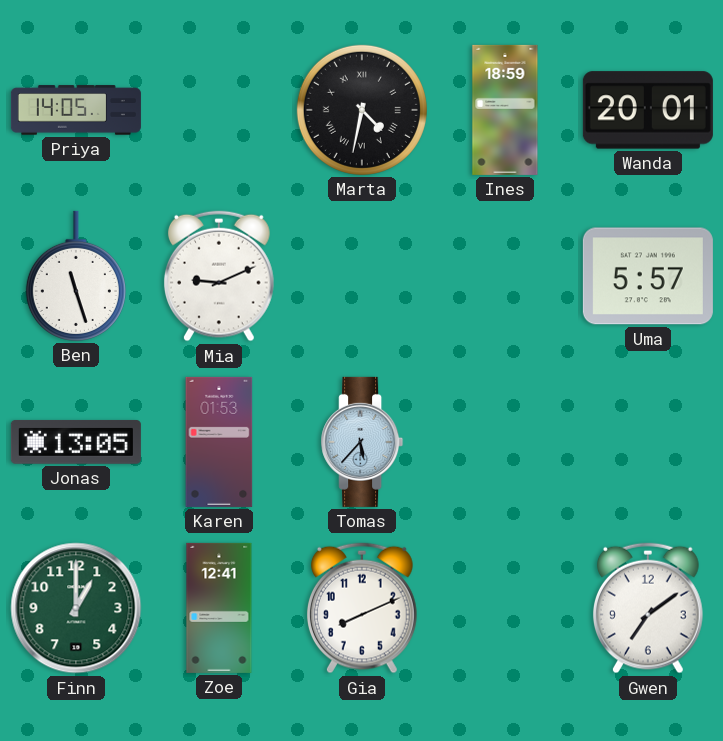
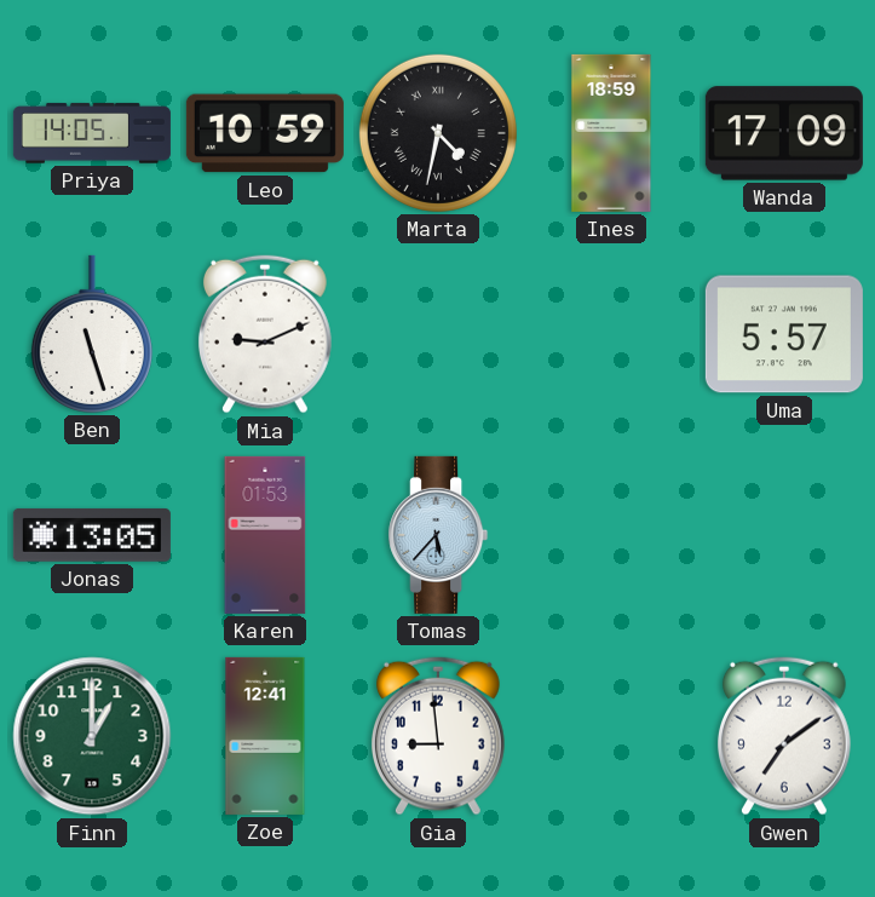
Leo: none -> 10:59
Wanda: 20:01 -> 17:09
Gia: 8:11 -> 8:59
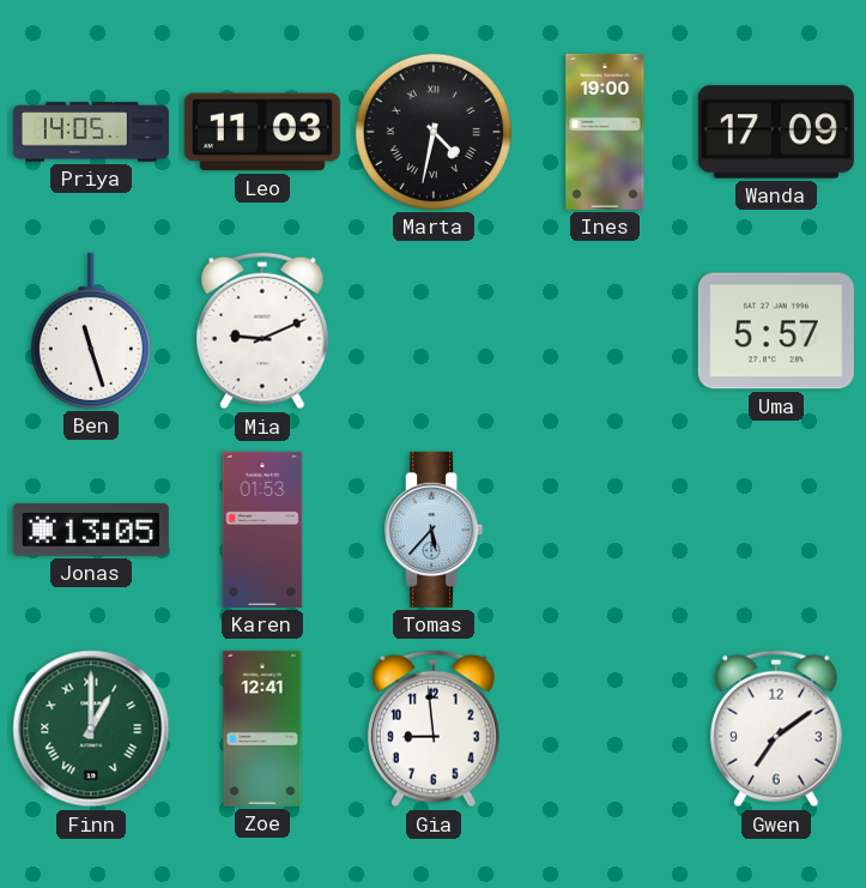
Leo: 10:59 -> 11:03
Ines: 18:59 -> 19:00
Finn numerals: Arabic -> Roman
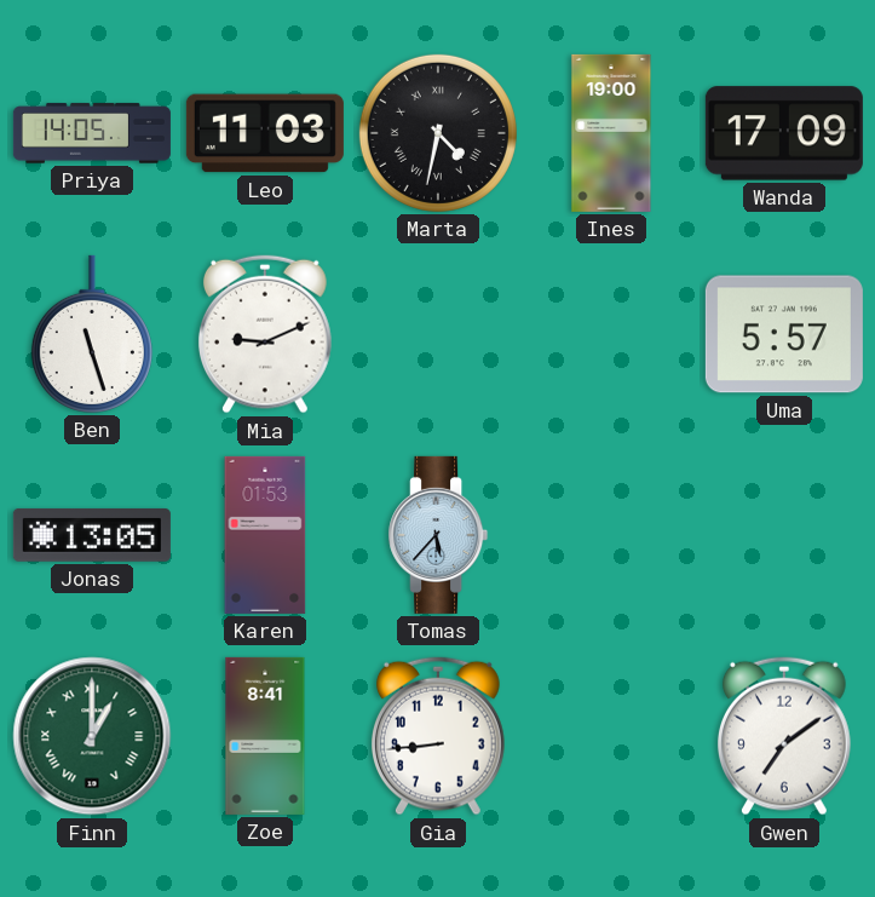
Zoe: 12:41 -> 8:41
Gia: 8:59 -> 8:44
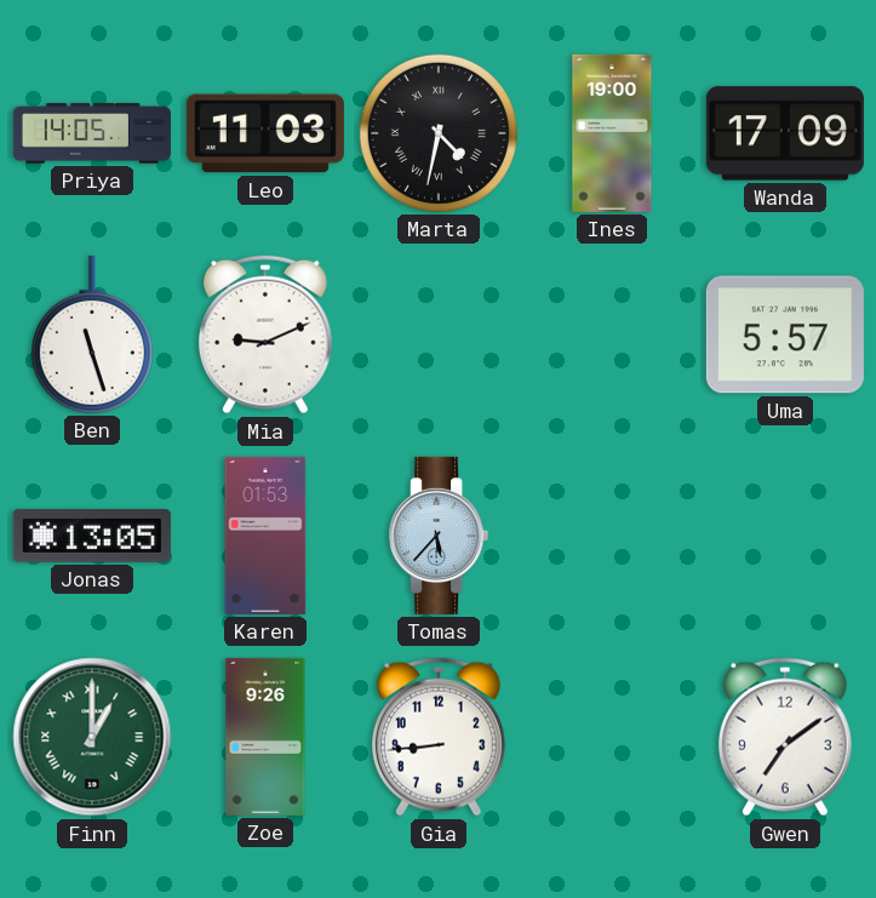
Zoe: 8:41 -> 9:26
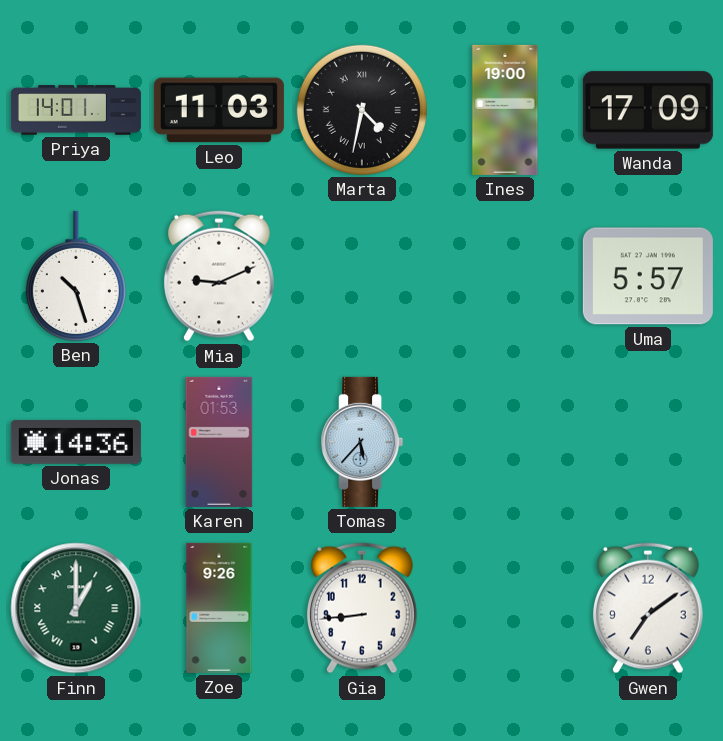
Priya: 14:05 -> 14:01
Ben: 11:27 -> 10:27
Jonas: 13:05 -> 14:36
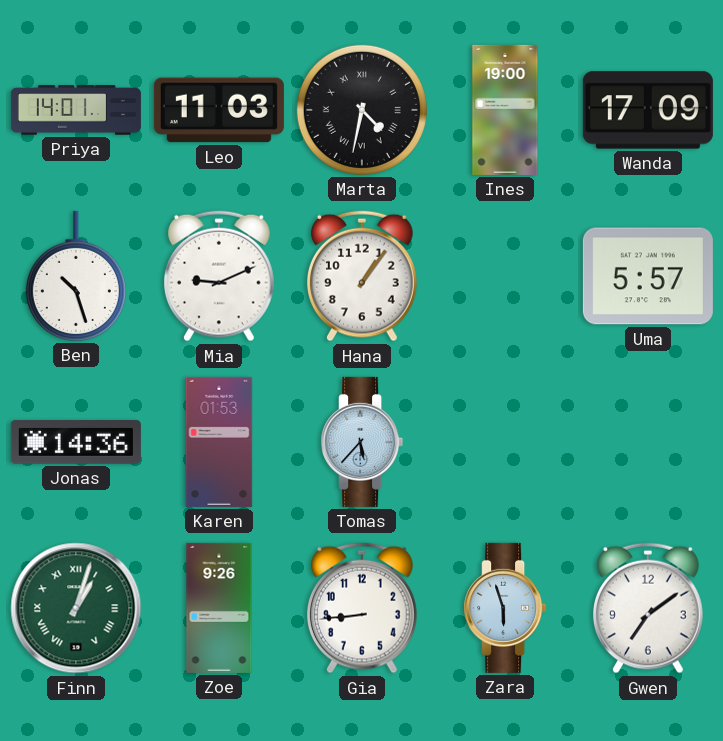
Hana: none -> 1:06
Finn: 1:00 -> 1:03
Zara: none -> 5:57
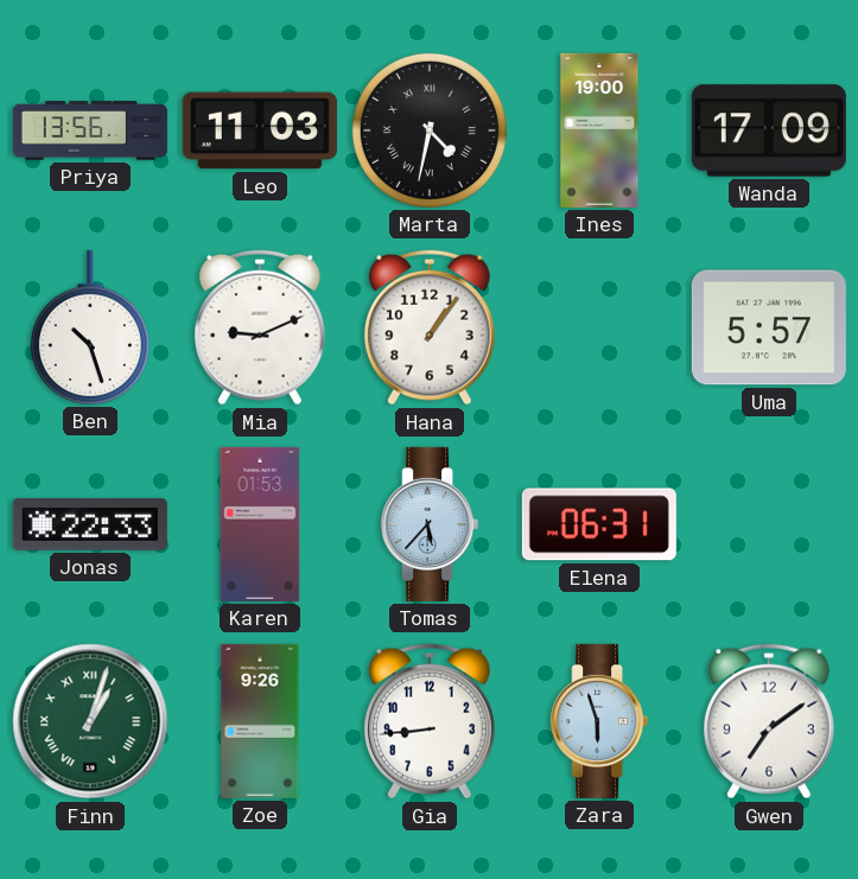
Priya: 14:01 -> 13:56
Jonas: 14:36 -> 22:33
Elena: none -> 06:31
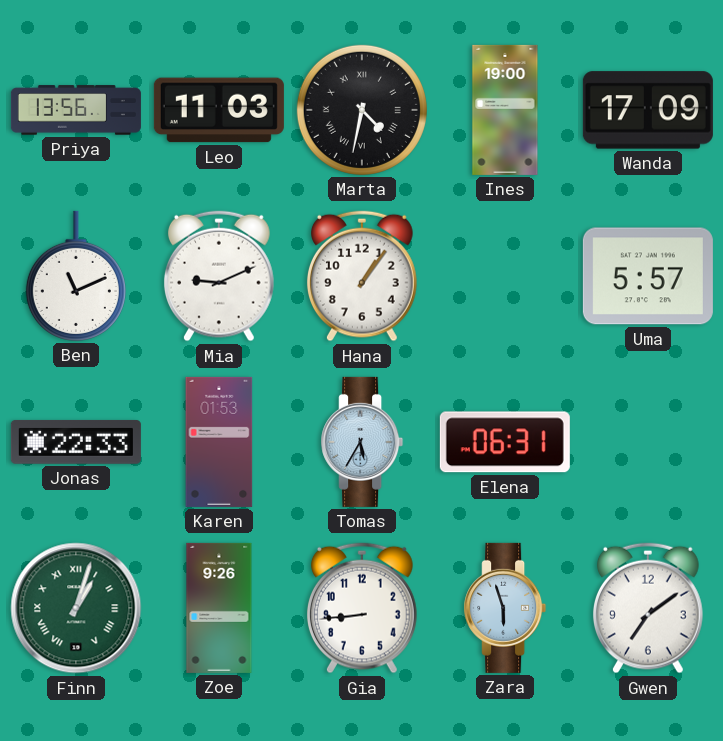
Ben: 10:27 -> 11:11
Tomas: 5:37 -> 5:35
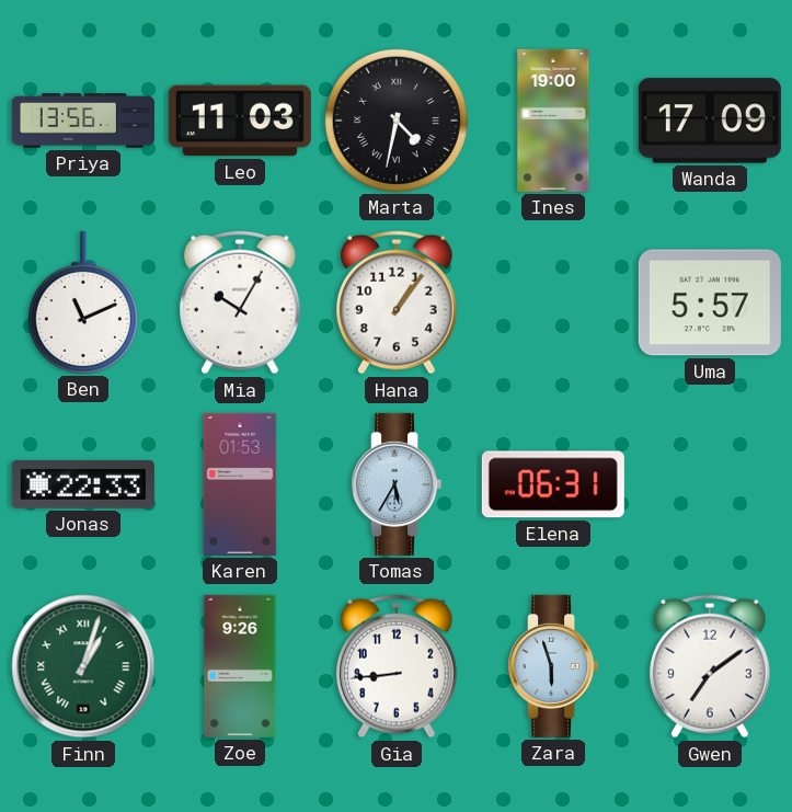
Mia: 9:11 -> 10:05
